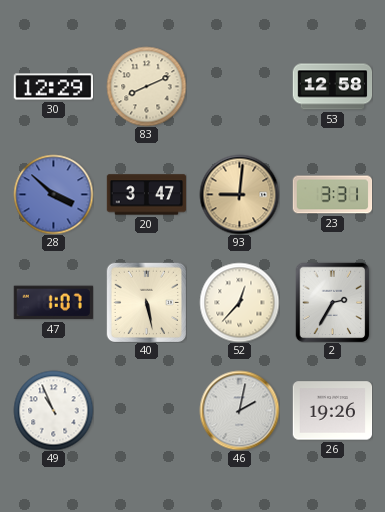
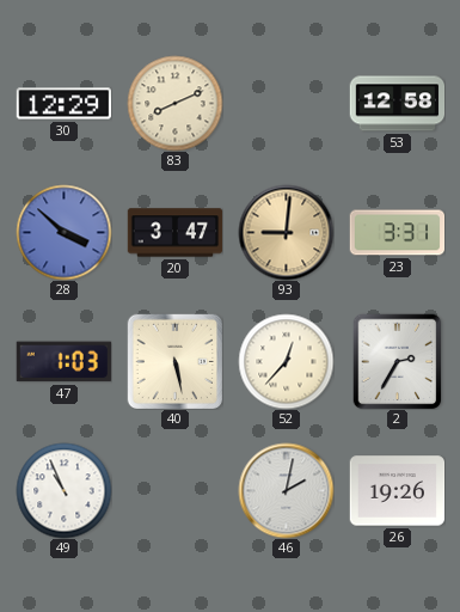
47: 1:07 -> 1:03
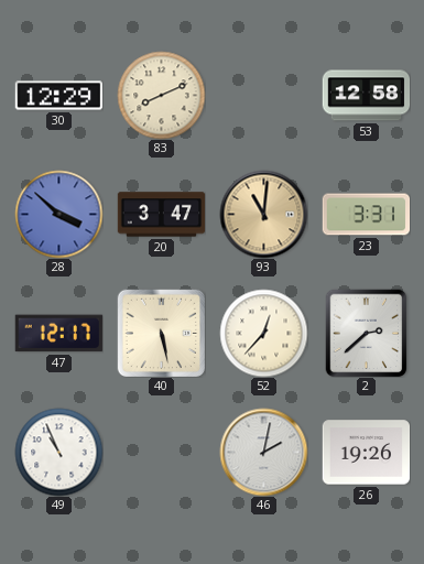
93: 9:01 -> 11:01
47: 1:03 -> 12:17
2: 2:35 -> 2:38
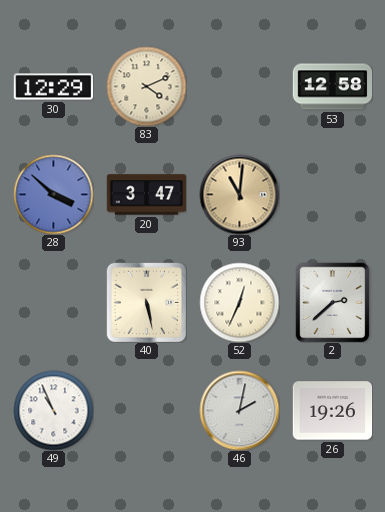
83: 8:11 -> 4:11
23: 3:31 -> none
47: 12:17 -> none
52: 12:37 -> 12:34
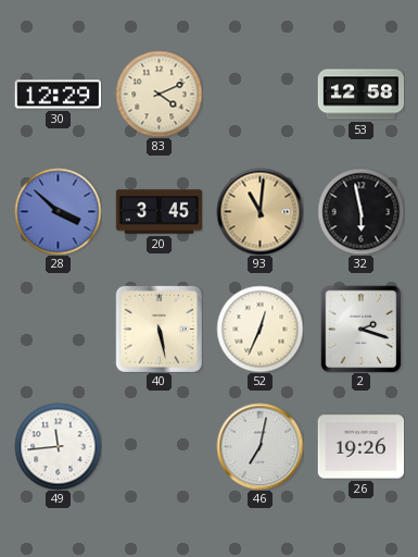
20: 3:47 -> 3:45
32: none -> 5:58
2: 2:38 -> 2:18
49: 10:56 -> 11:44
46: 2:02 -> 7:02
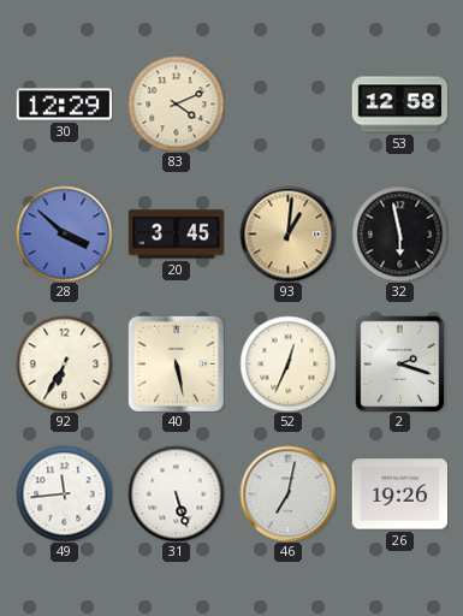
93: 11:01 -> 1:01
92: none -> 6:35
31: none -> 5:27
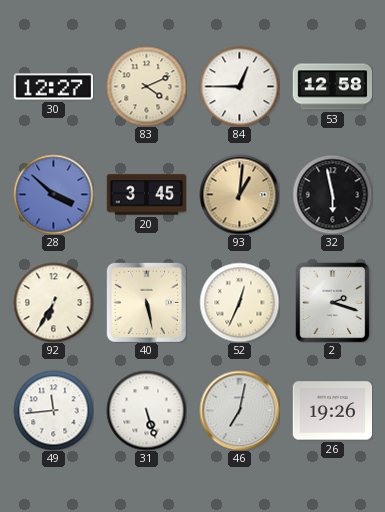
30: 12:29 -> 12:27
84: none -> 12:45
